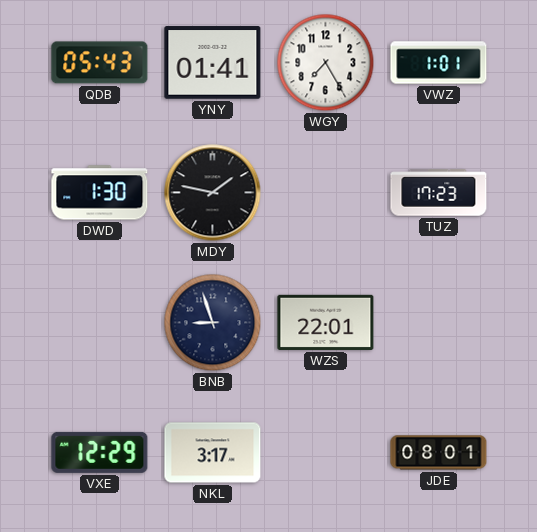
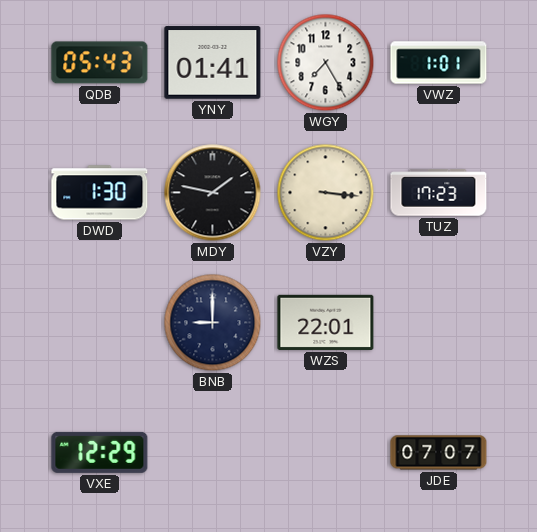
VZY: none -> 3:16
BNB: 8:57 -> 9:00
NKL: 3:17 -> none
JDE: 08:01 -> 07:07
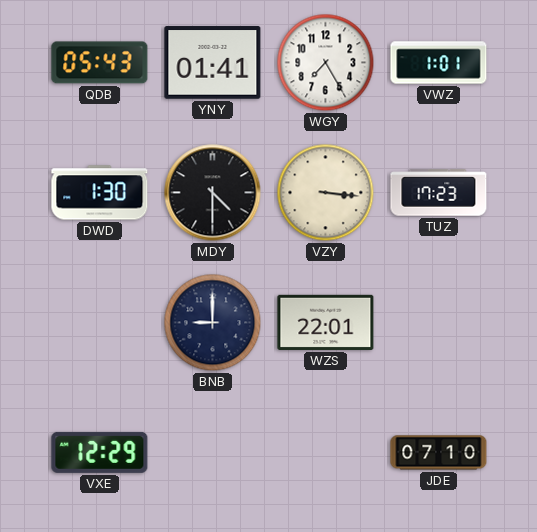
MDY: 1:47 -> 4:30
JDE: 07:07 -> 07:10
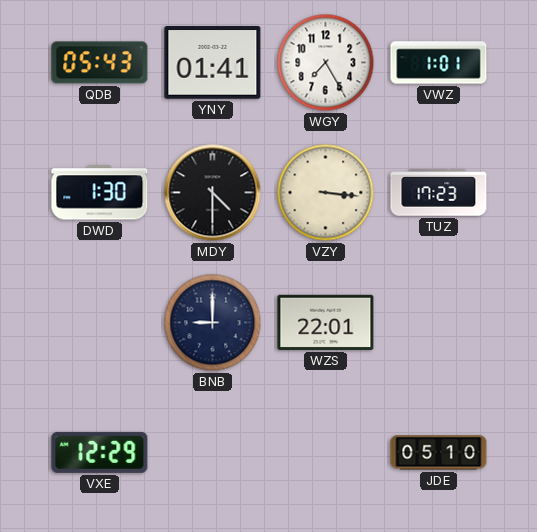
JDE: 07:10 -> 05:10
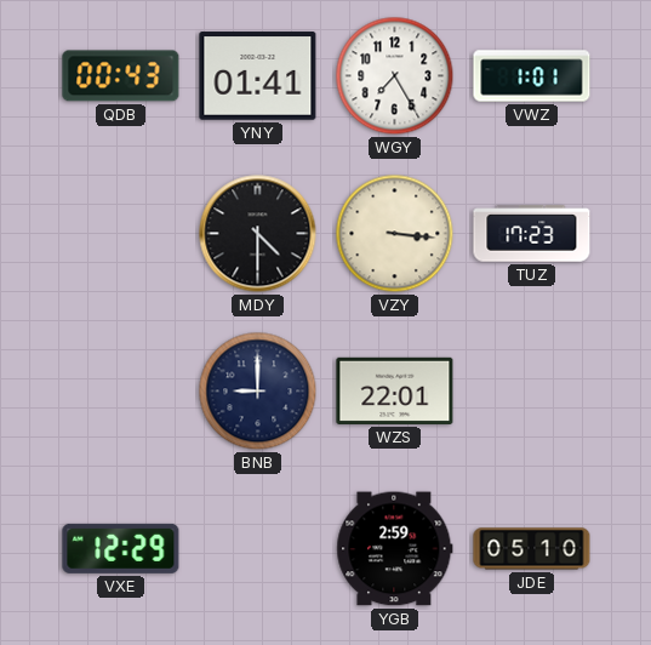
QDB: 05:43 -> 00:43
DWD: 1:30 -> none
YGB: none -> 2:59
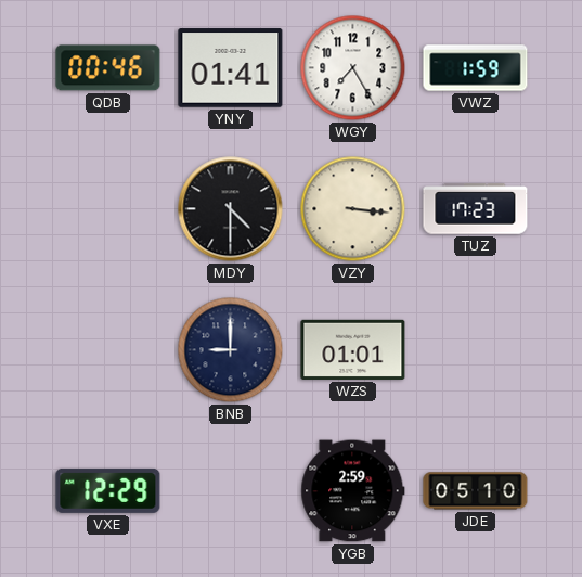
QDB: 00:43 -> 00:46
VWZ: 1:01 -> 1:59
WZS: 22:01 -> 01:01
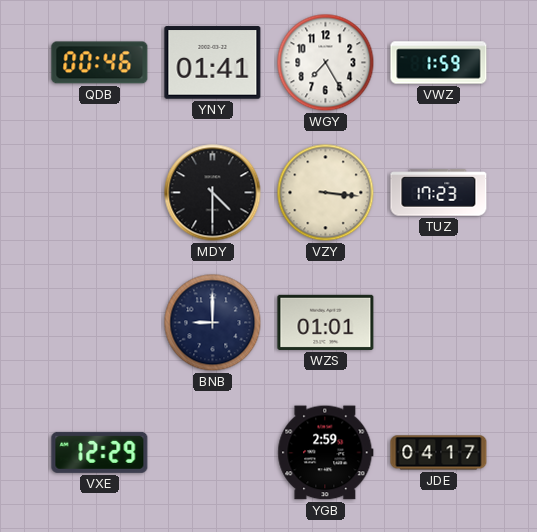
JDE: 05:10 -> 04:17
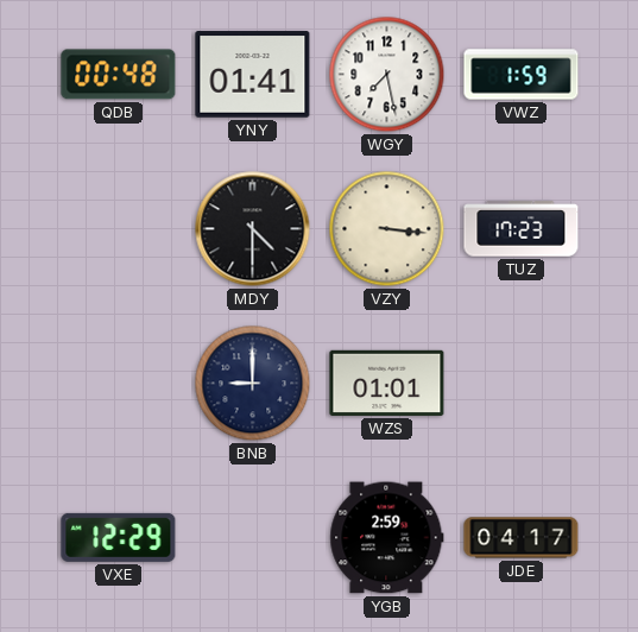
QDB: 00:46 -> 00:48
WGY: 7:25 -> 7:28
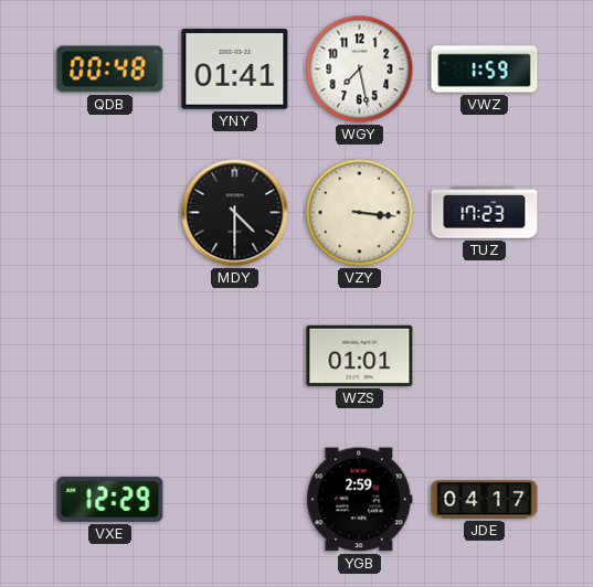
BNB: 9:00 -> none
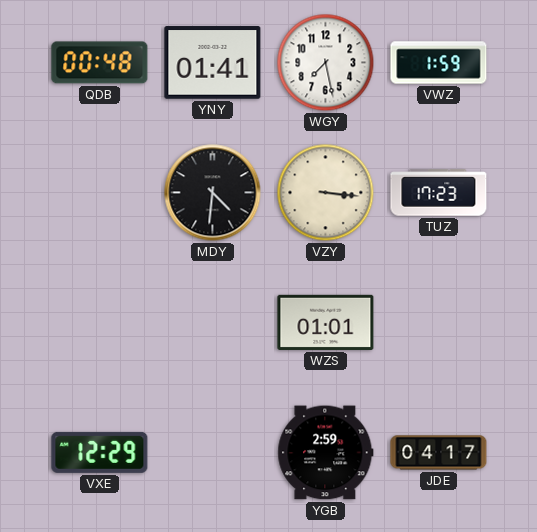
MDY: 4:30 -> 4:31
